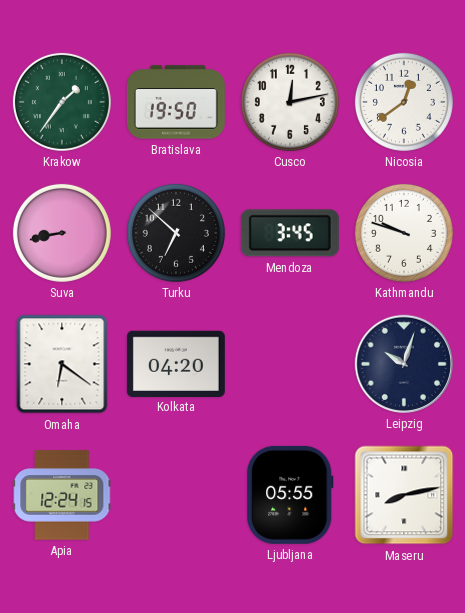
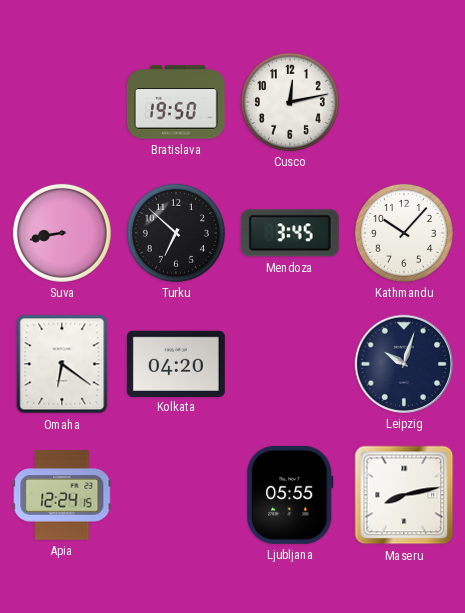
Krakow: 1:36 -> none
Nicosia: 12:39 -> none
Kathmandu: 9:48 -> 10:07
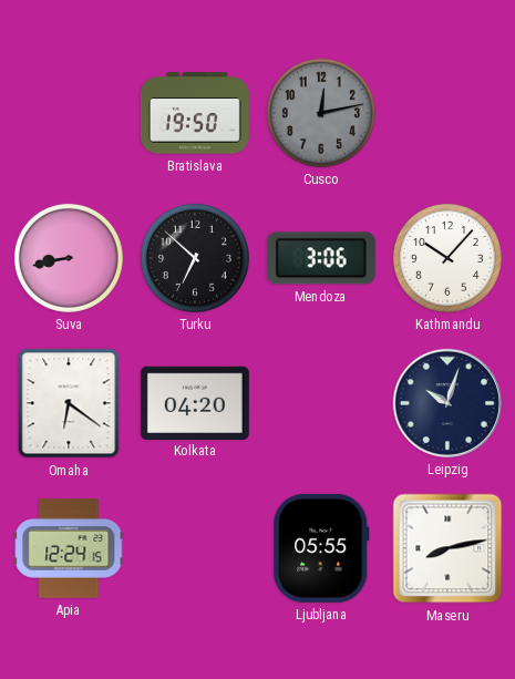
Cusco dial: white -> grey
Mendoza: 3:45 -> 3:06
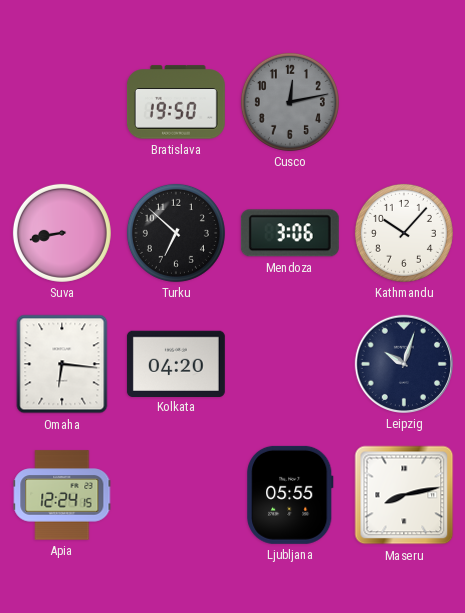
Omaha: 6:21 -> 6:16
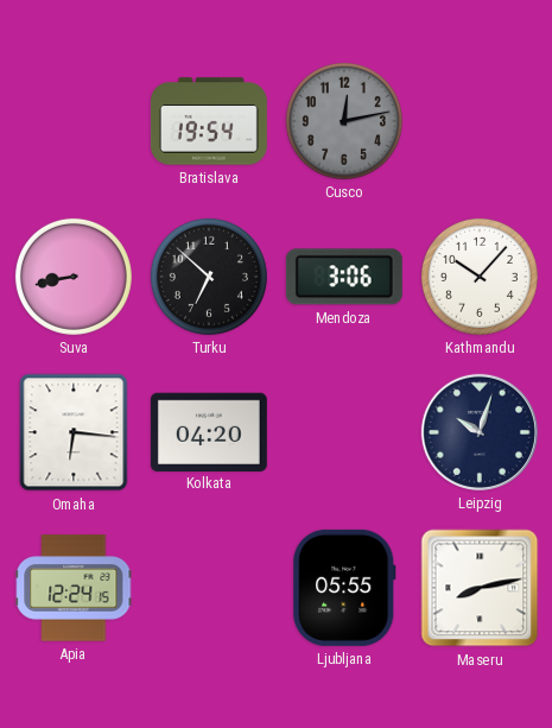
Bratislava: 19:50 -> 19:54
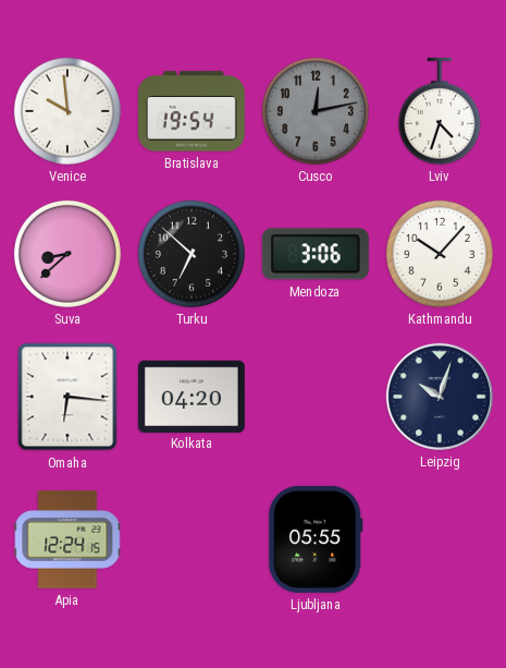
Venice: none -> 9:59
Lviv: none -> 4:33
Suva: 8:43 -> 8:38
Maseru: 8:13 -> none
